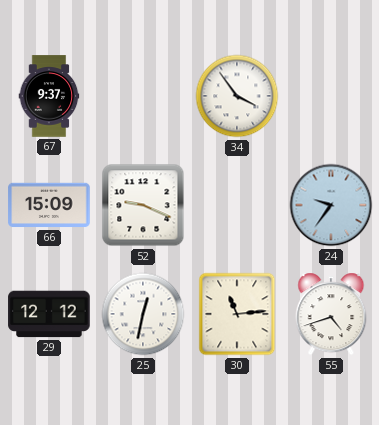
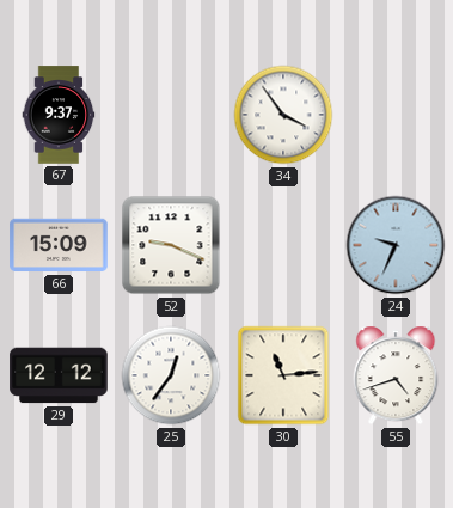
24: 9:36 -> 9:34
25: 12:32 -> 12:36
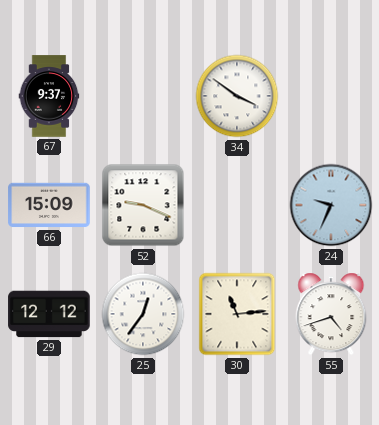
34: 3:54 -> 3:51
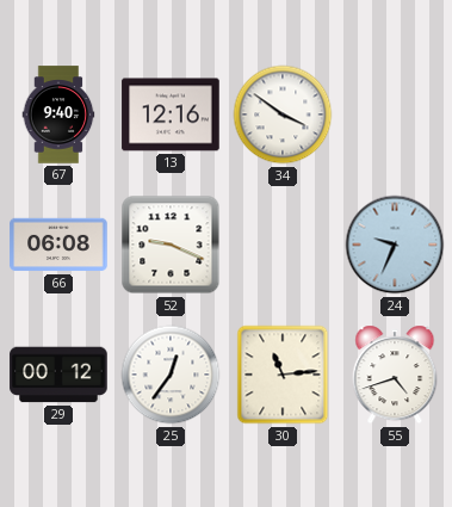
67: 9:37 -> 9:40
13: none -> 12:16
66: 15:09 -> 06:08
29: 12:12 -> 00:12
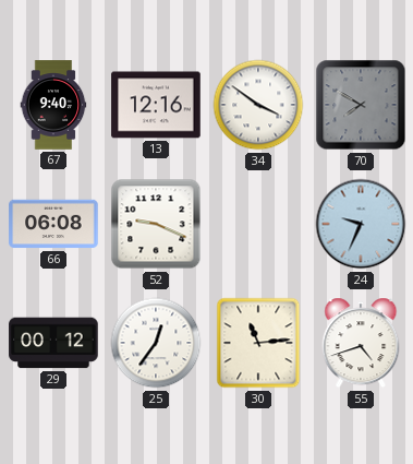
70: none -> 7:50
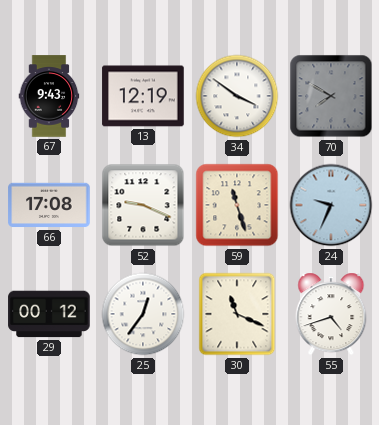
67: 9:40 -> 9:43
13: 12:16 -> 12:19
66: 06:08 -> 17:08
59: none -> 11:27
30: 11:14 -> 11:19
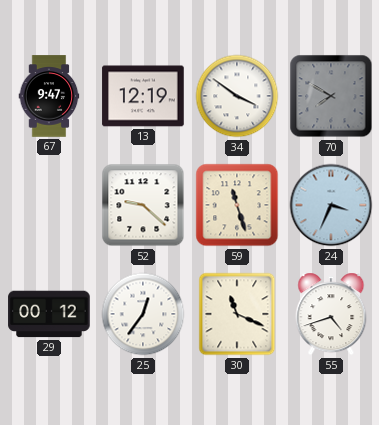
67: 9:43 -> 9:47
66: 17:08 -> none
52: 9:19 -> 9:22
24: 9:34 -> 3:34
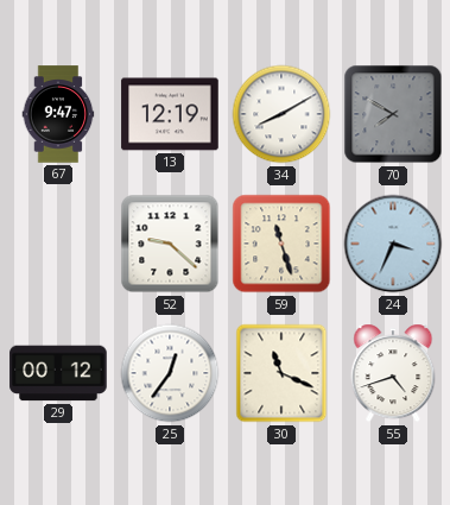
34: 3:51 -> 8:10
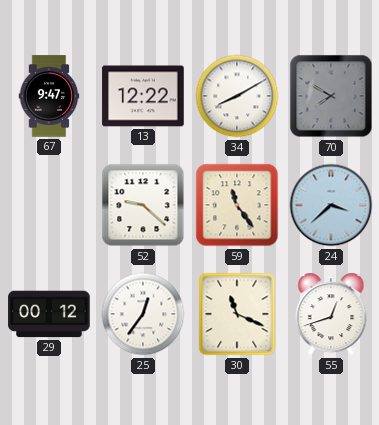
13: 12:19 -> 12:22
59: 11:27 -> 11:24
24: 3:34 -> 3:38
55: 4:42 -> 12:42
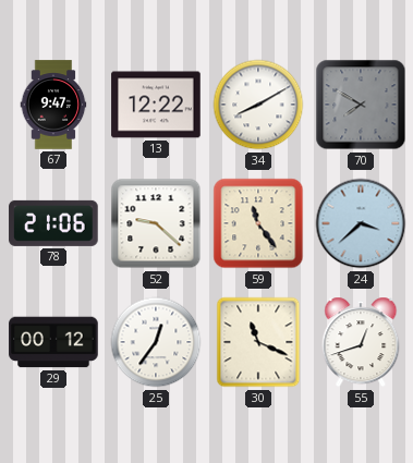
78: none -> 21:06
